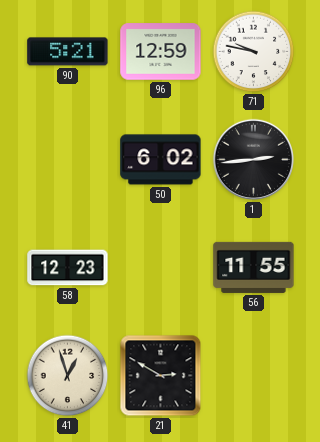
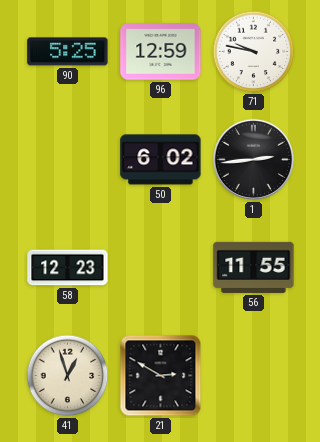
90: 5:21 -> 5:25
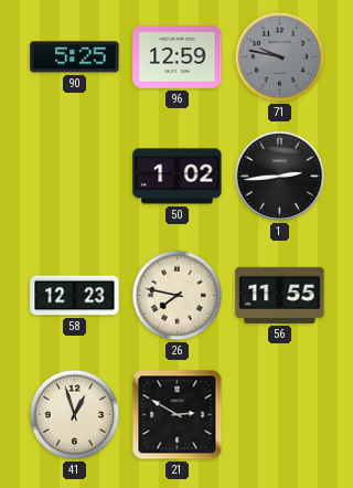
71 dial: white -> grey
50: 6:02 -> 1:02
26: none -> 7:47
